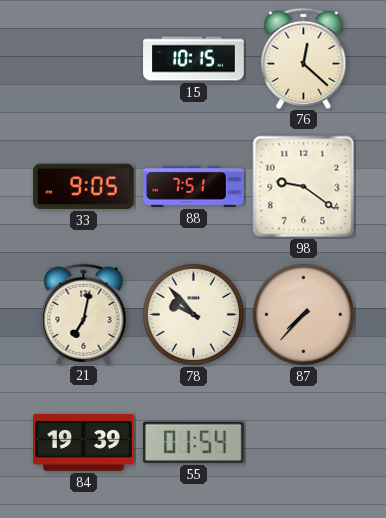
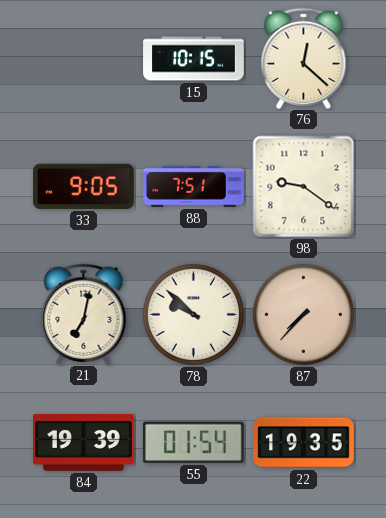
78: 9:53 -> 9:52
22: none -> 19:35
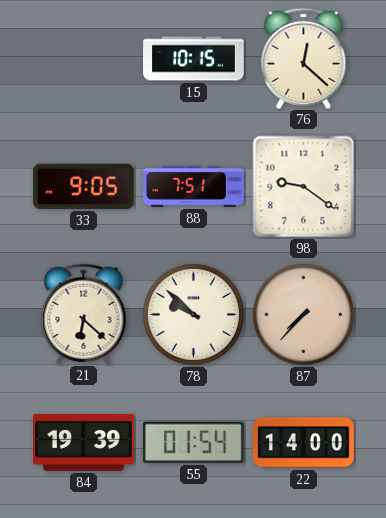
21: 7:02 -> 6:22
22: 19:35 -> 14:00
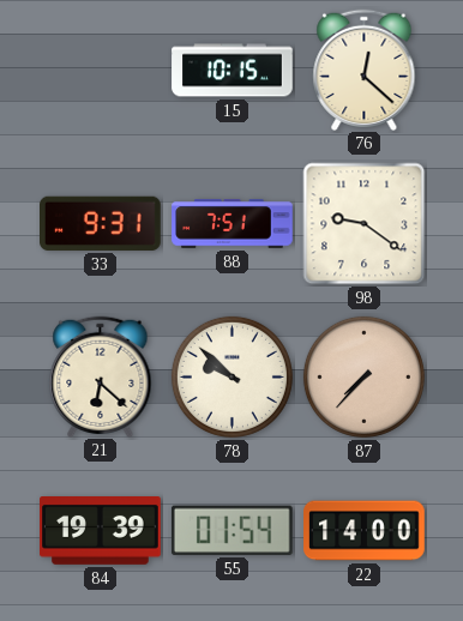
33: 9:05 -> 9:31
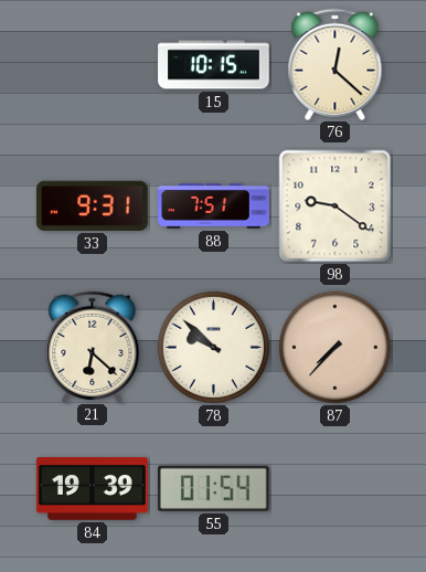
22: 14:00 -> none
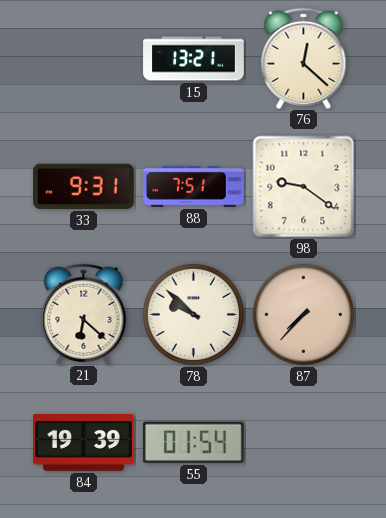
15: 10:15 -> 13:21
